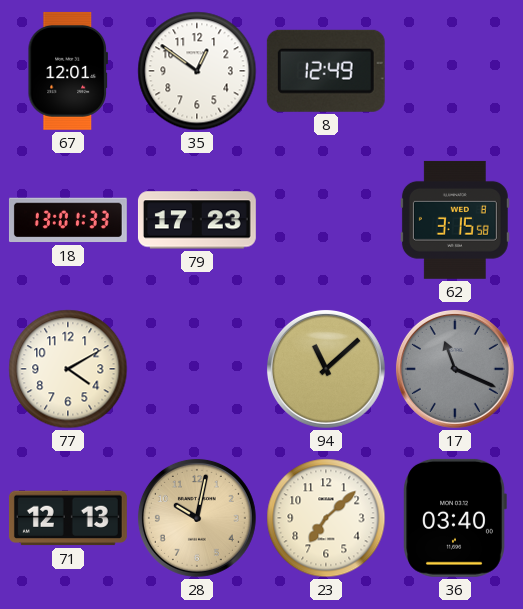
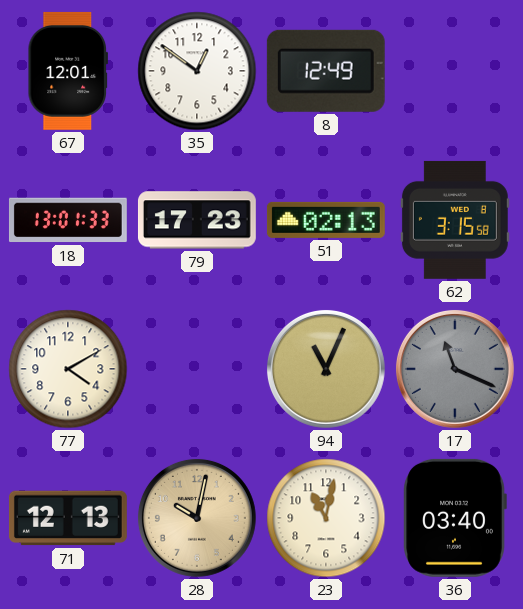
51: none -> 02:13
94: 11:08 -> 11:04
23: 7:08 -> 11:02
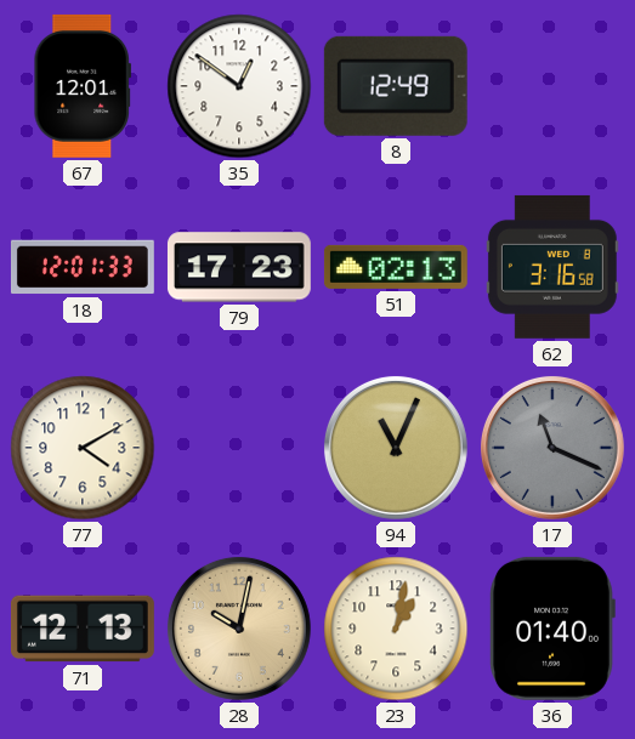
18: 13:01 -> 12:01
62: 3:15 -> 3:16
23: 11:02 -> 1:02
36: 03:40 -> 01:40
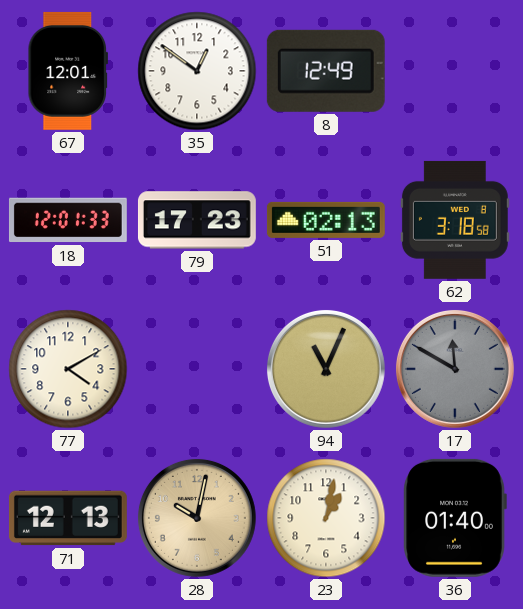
62: 3:16 -> 3:18
17: 11:19 -> 11:50
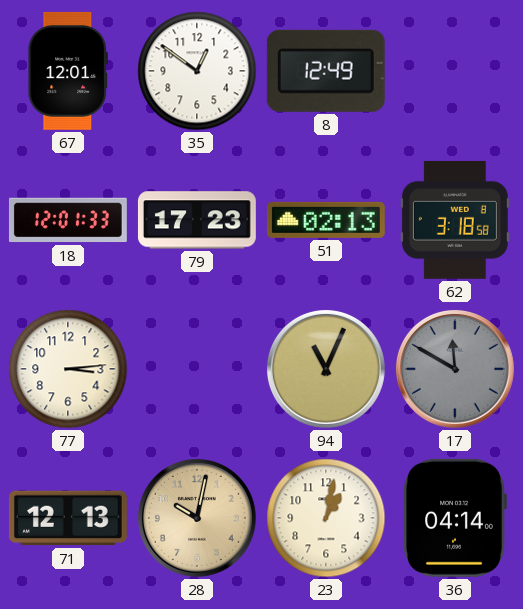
77: 4:10 -> 3:14
36: 01:40 -> 04:14
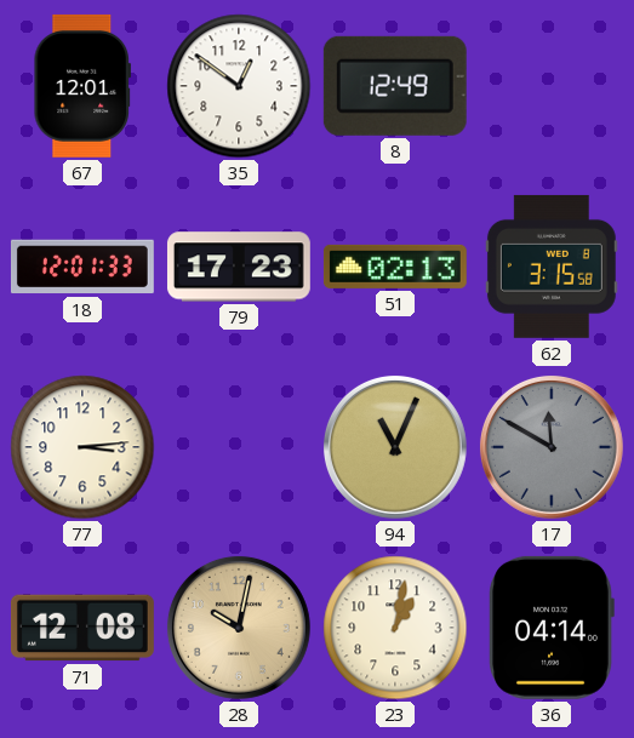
62: 3:18 -> 3:15
71: 12:13 -> 12:08
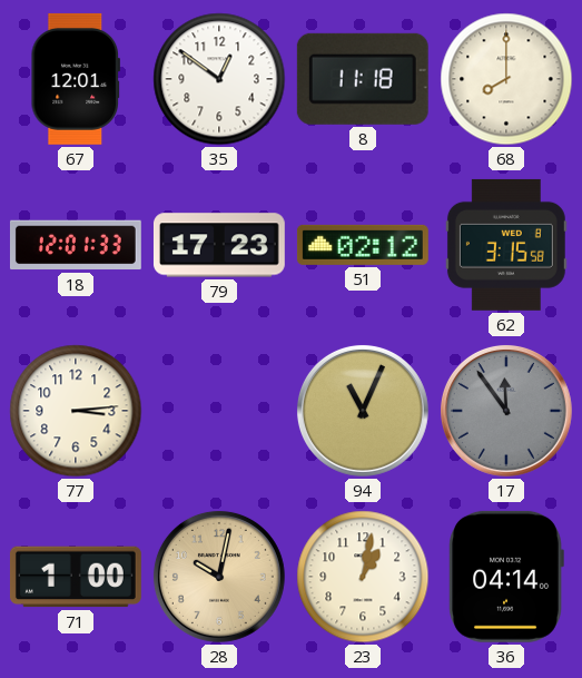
8: 12:49 -> 11:18
68: none -> 8:00
51: 02:13 -> 02:12
17: 11:50 -> 11:54
71: 12:08 -> 1:00
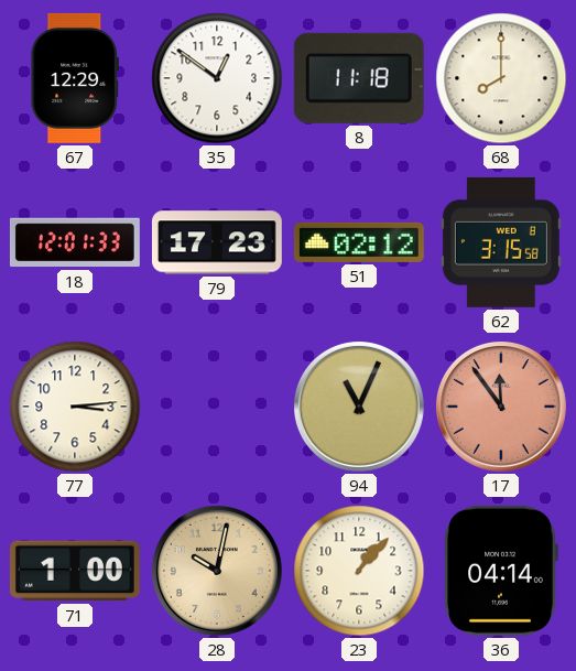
67: 12:01 -> 12:29
17 dial: grey -> salmon
23: 1:02 -> 1:07
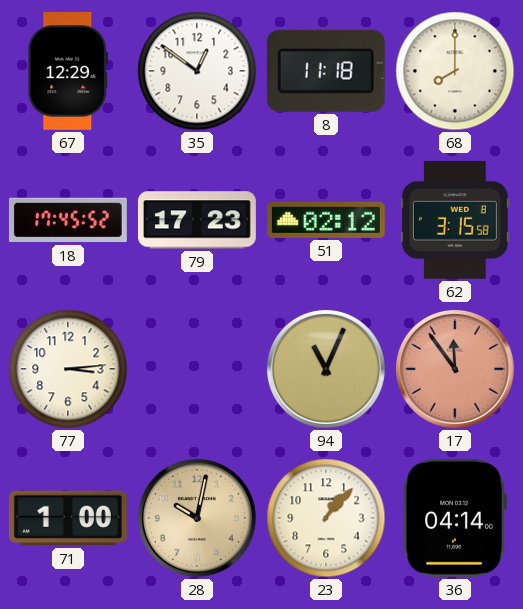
18: 12:01 -> 17:45
